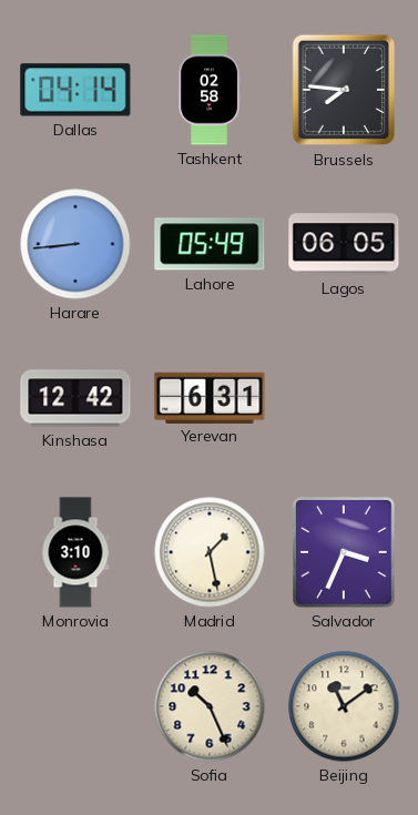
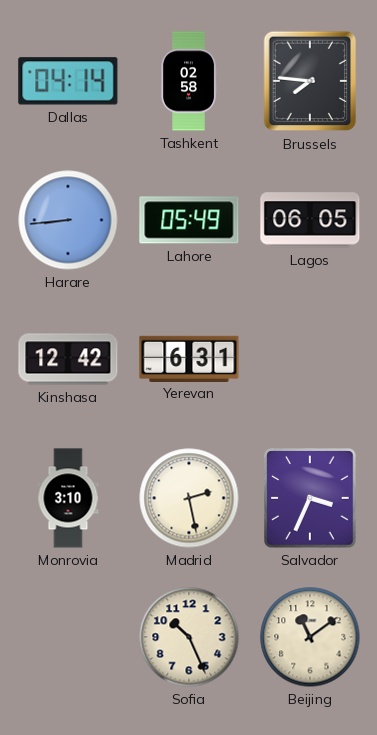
Madrid: 1:28 -> 2:28
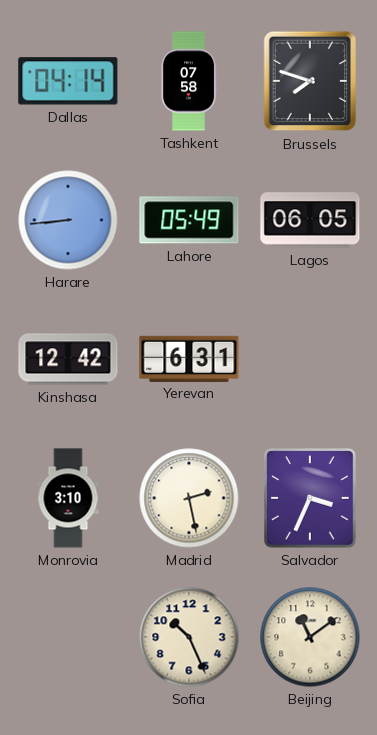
Tashkent: 02:58 -> 07:58
Brussels: 7:46 -> 7:48
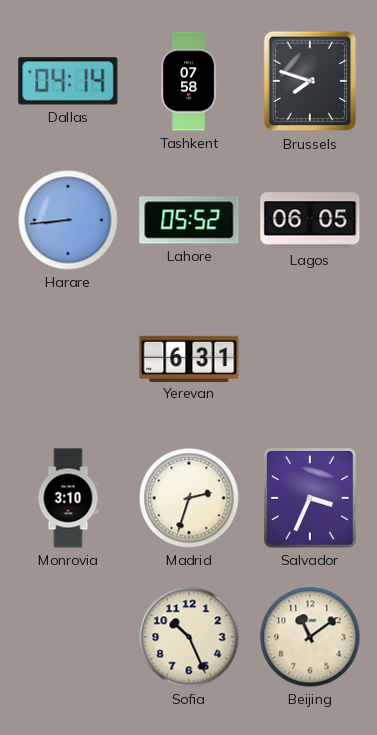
Lahore: 05:49 -> 05:52
Kinshasa: 12:42 -> none
Madrid: 2:28 -> 2:33
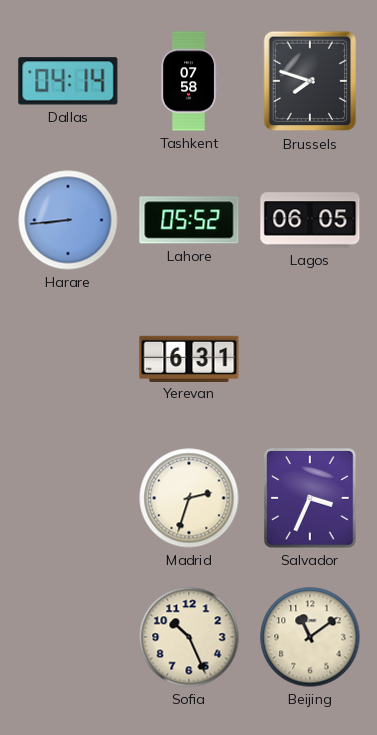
Monrovia: 3:10 -> none
